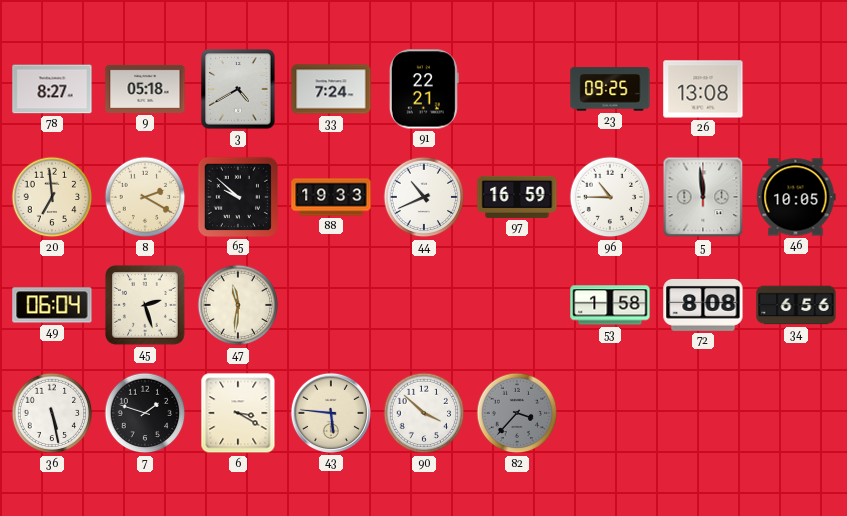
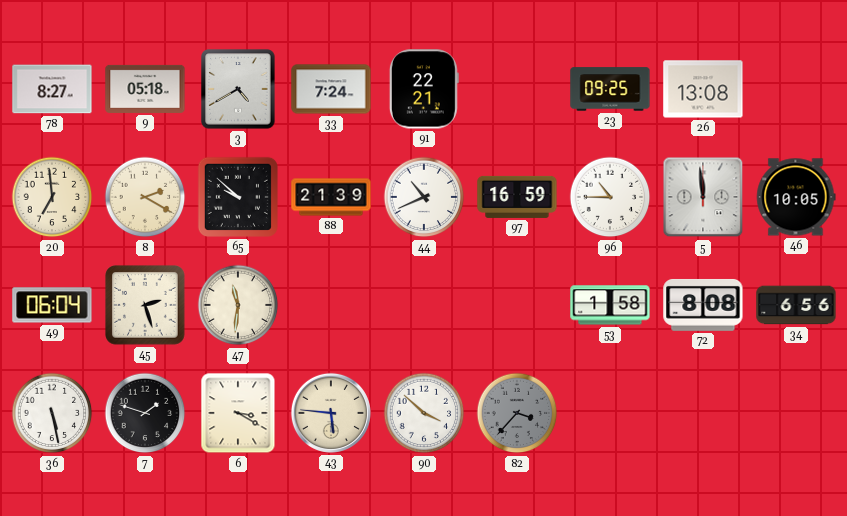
88: 19:33 -> 21:39
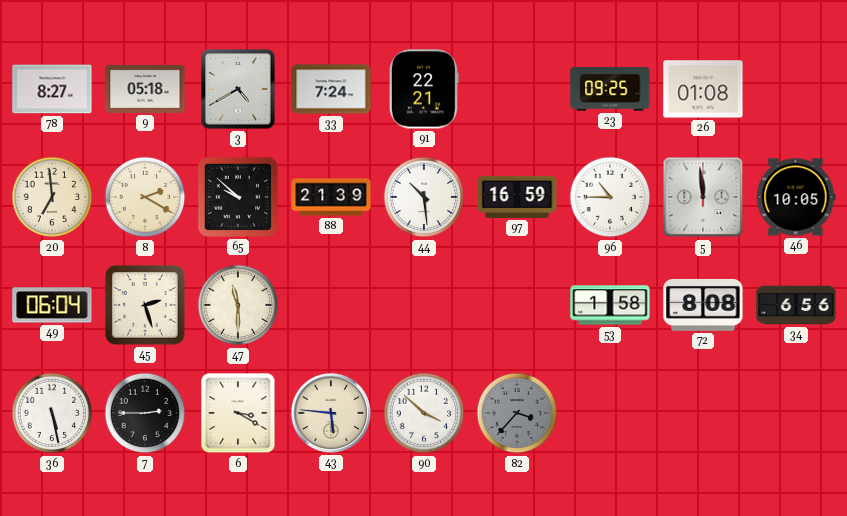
26: 13:08 -> 01:08
44: 10:41 -> 10:29
47: 11:31 -> 11:30
7: 1:48 -> 2:45
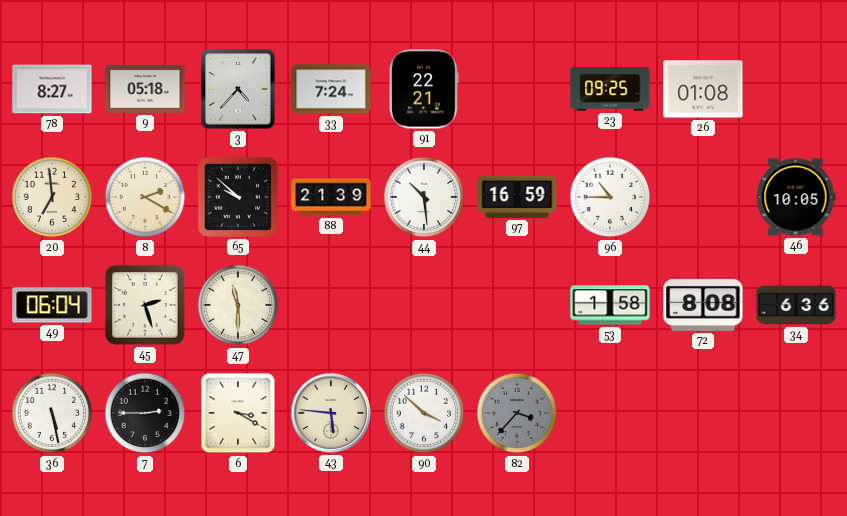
3: 4:40 -> 4:37
5: 11:59 -> none
34: 6:56 -> 6:36
